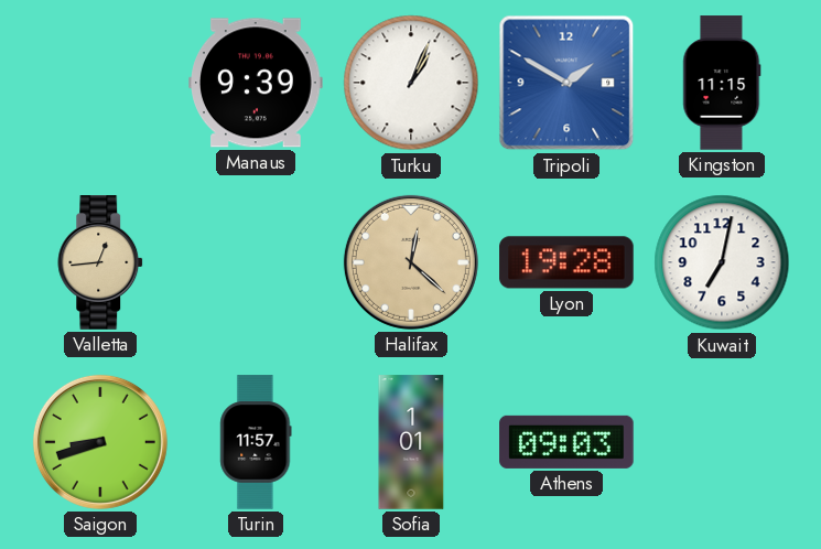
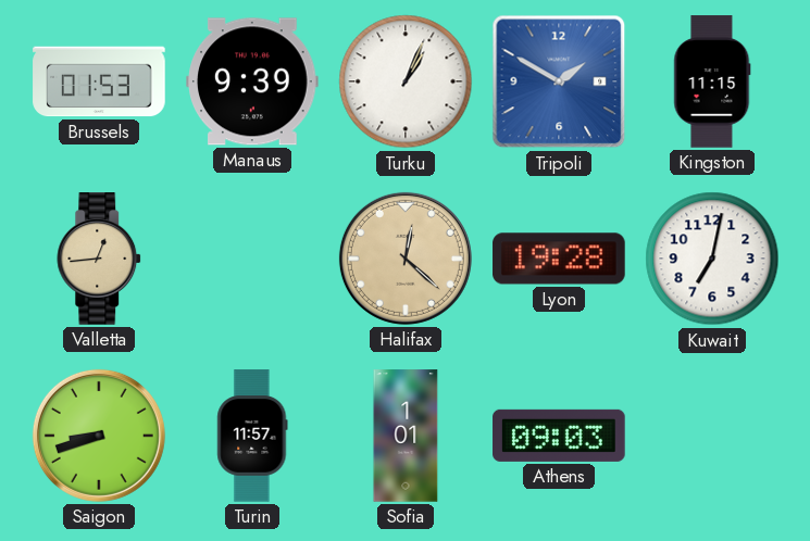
Brussels: none -> 01:53
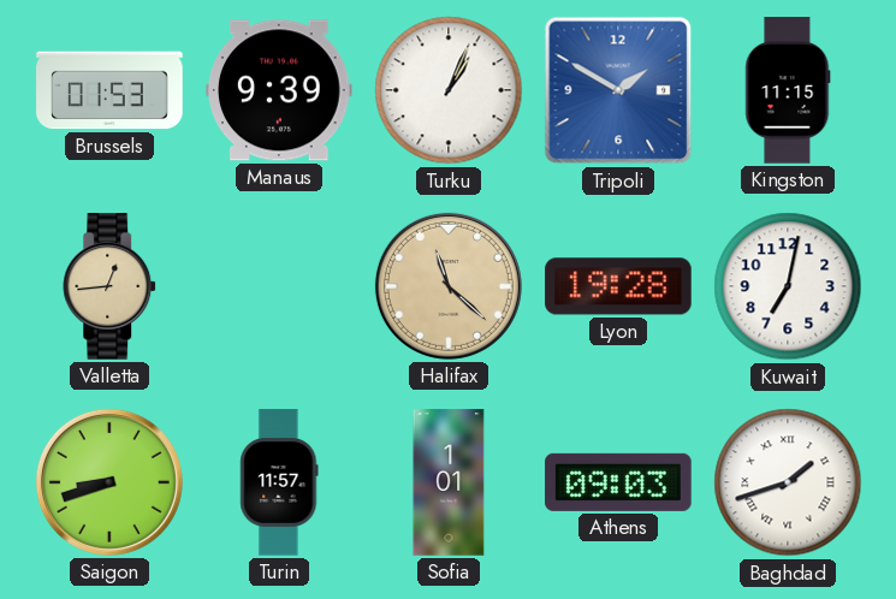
Halifax: 12:22 -> 11:22
Baghdad: none -> 1:42
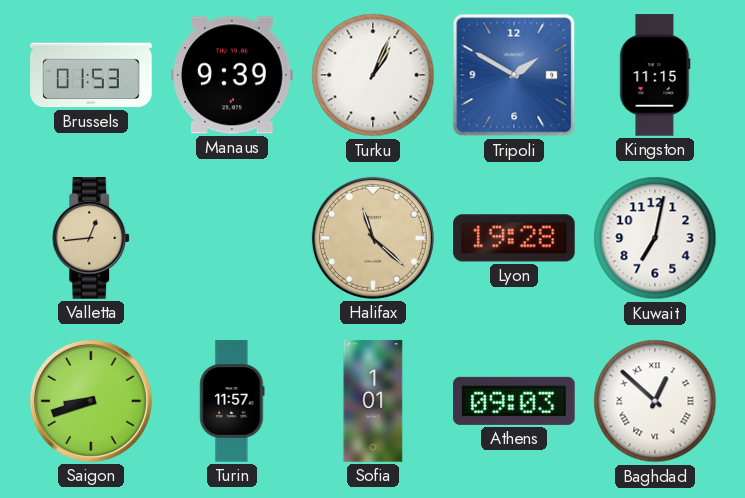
Baghdad: 1:42 -> 12:52
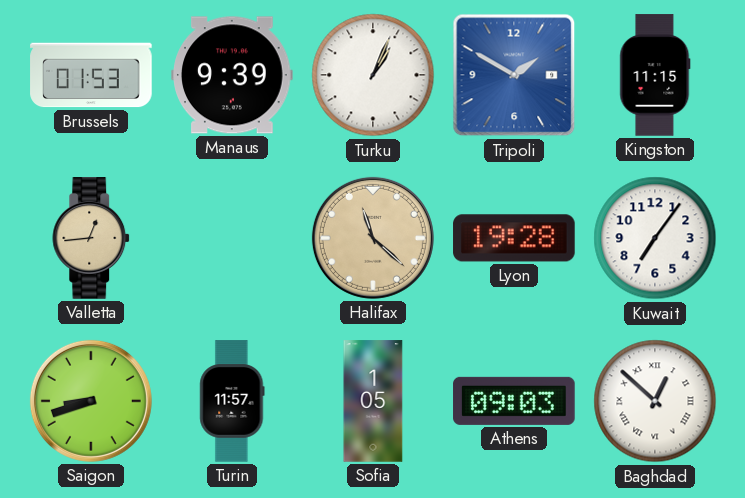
Kuwait: 7:02 -> 7:06
Sofia: 1:01 -> 1:05
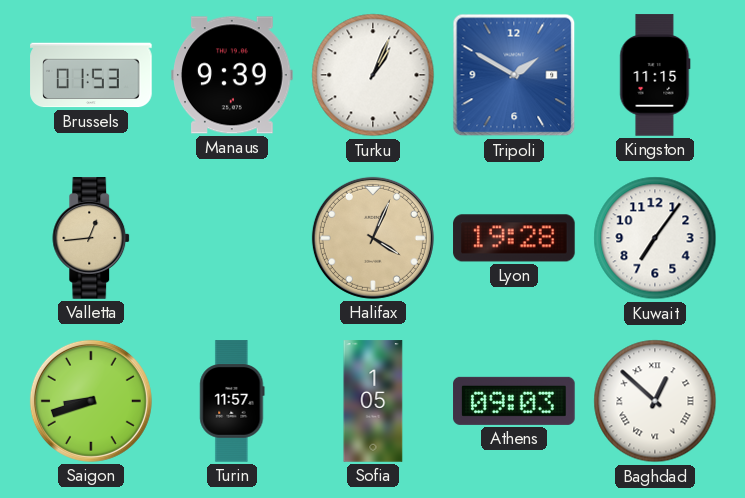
Halifax: 11:22 -> 4:04
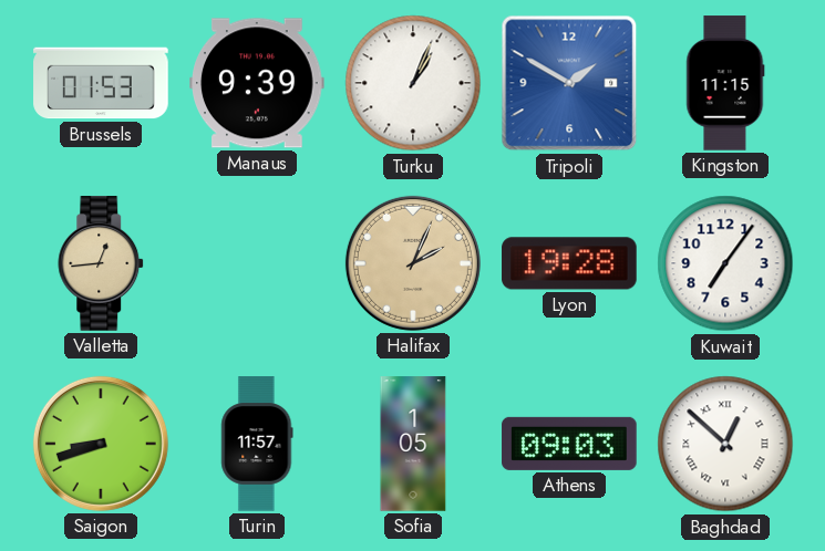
Halifax: 4:04 -> 2:04
